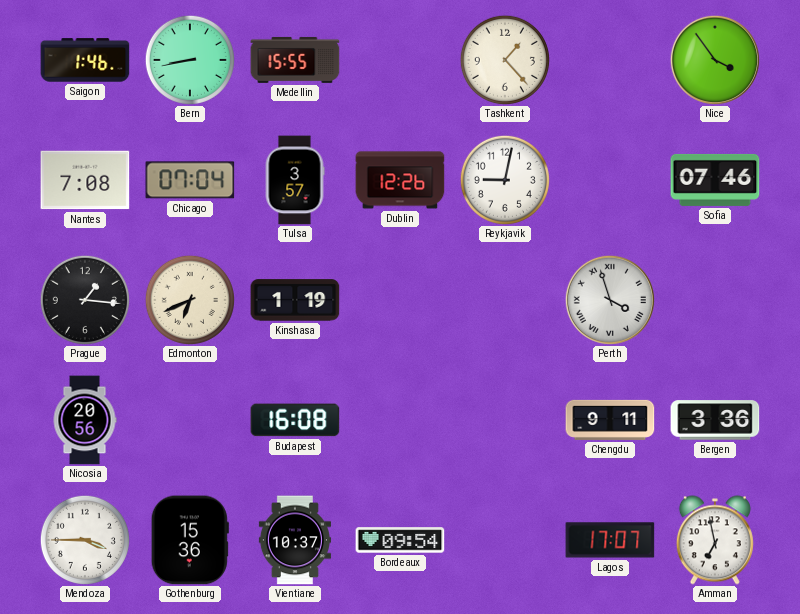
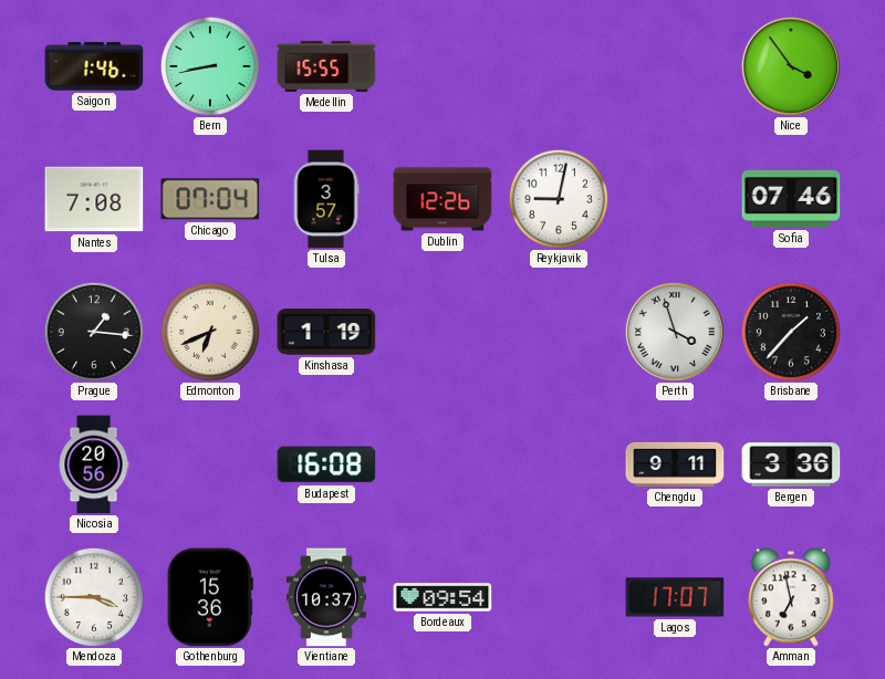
Tashkent: 1:23 -> none
Brisbane: none -> 1:37
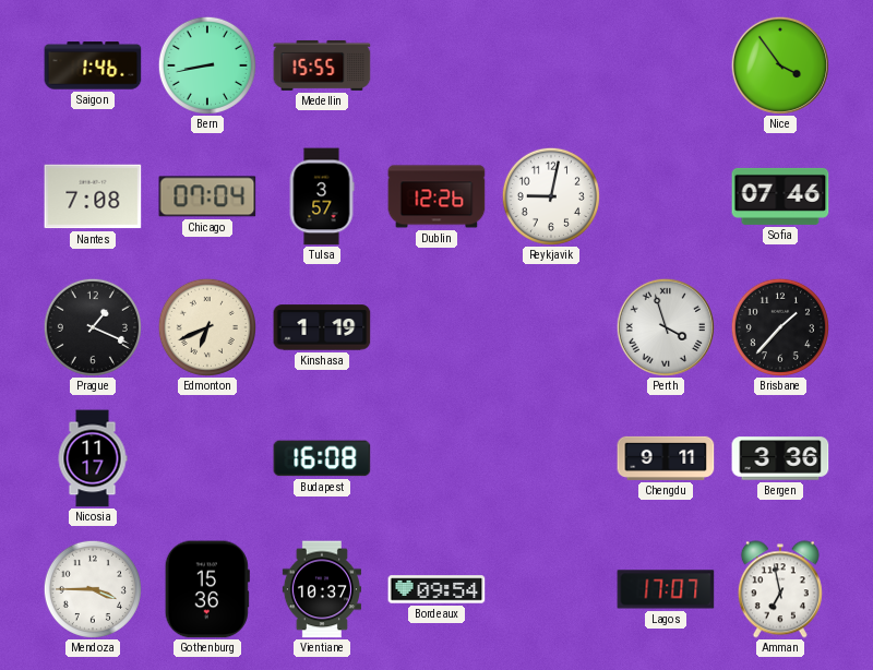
Prague: 1:16 -> 1:19
Nicosia: 20:56 -> 11:17
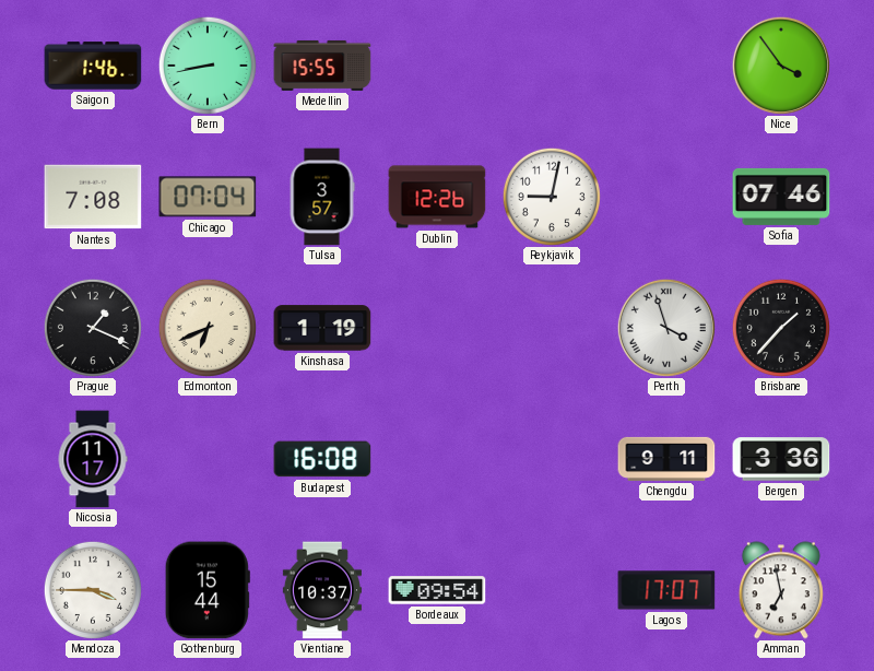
Gothenburg: 15:36 -> 15:44
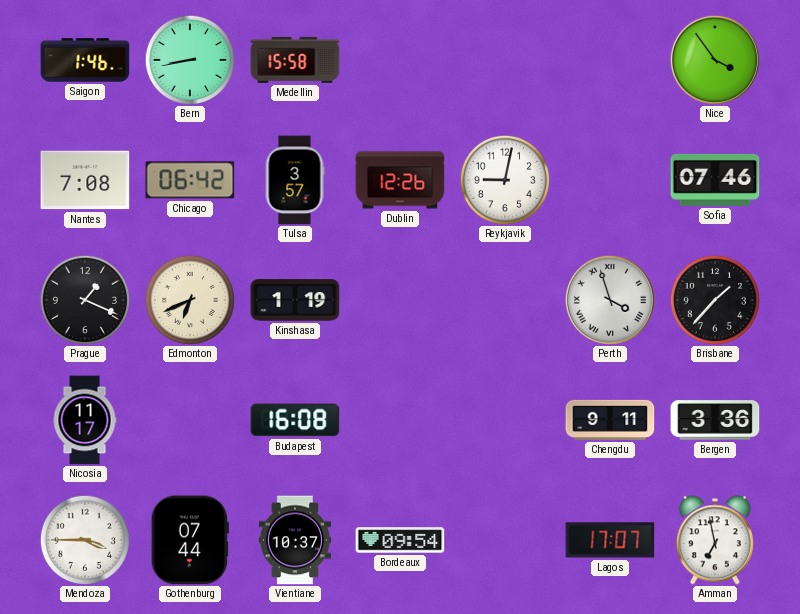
Medellin: 15:55 -> 15:58
Chicago: 07:04 -> 06:42
Gothenburg: 15:44 -> 07:44
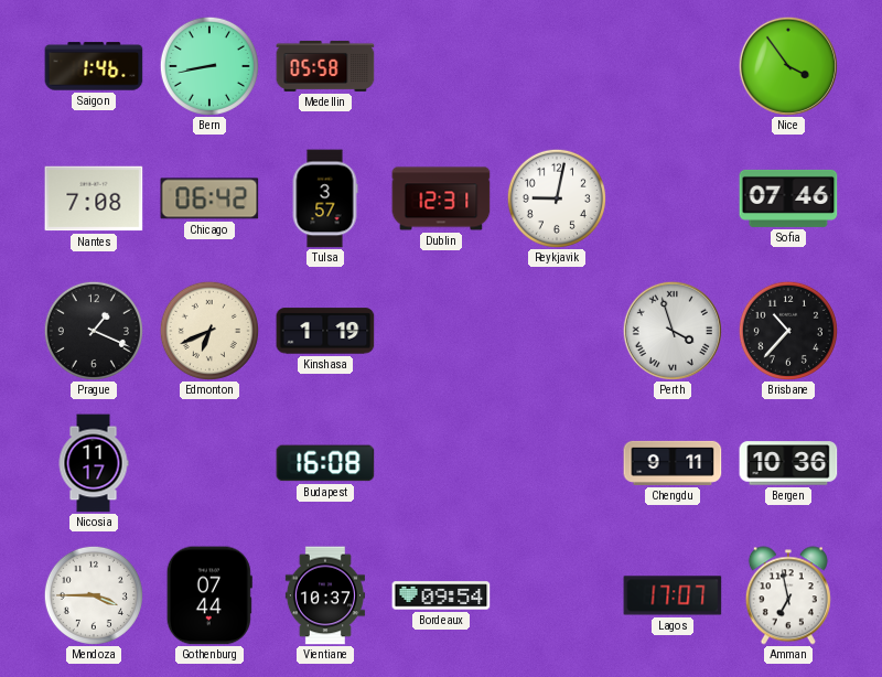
Medellin: 15:58 -> 05:58
Dublin: 12:26 -> 12:31
Brisbane: 1:37 -> 10:37
Bergen: 3:36 -> 10:36
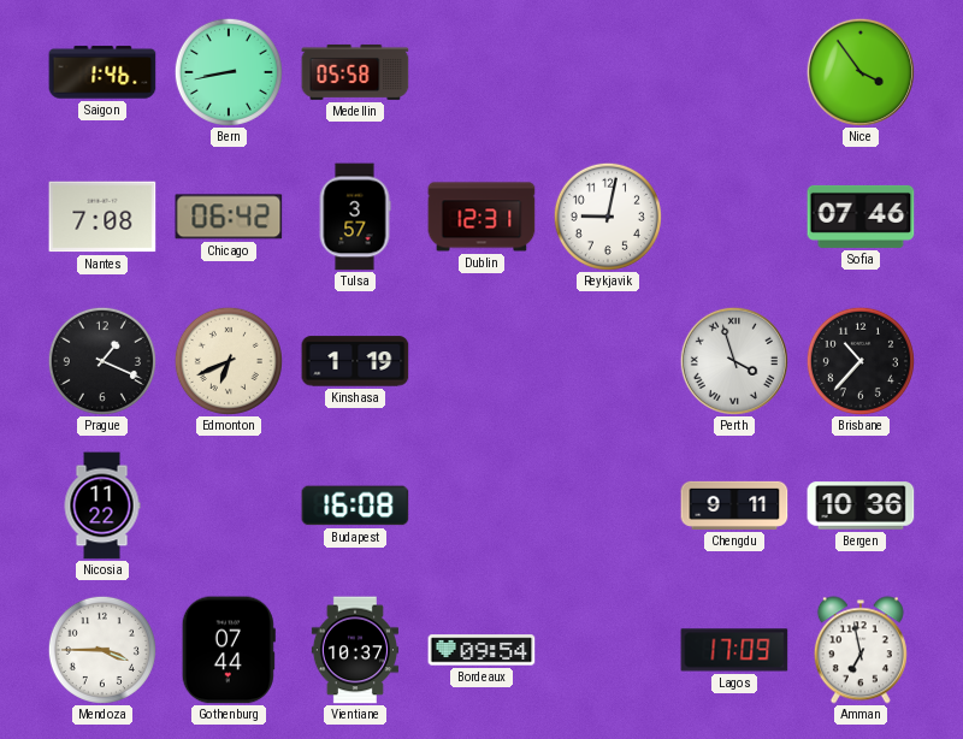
Nicosia: 11:17 -> 11:22
Lagos: 17:07 -> 17:09
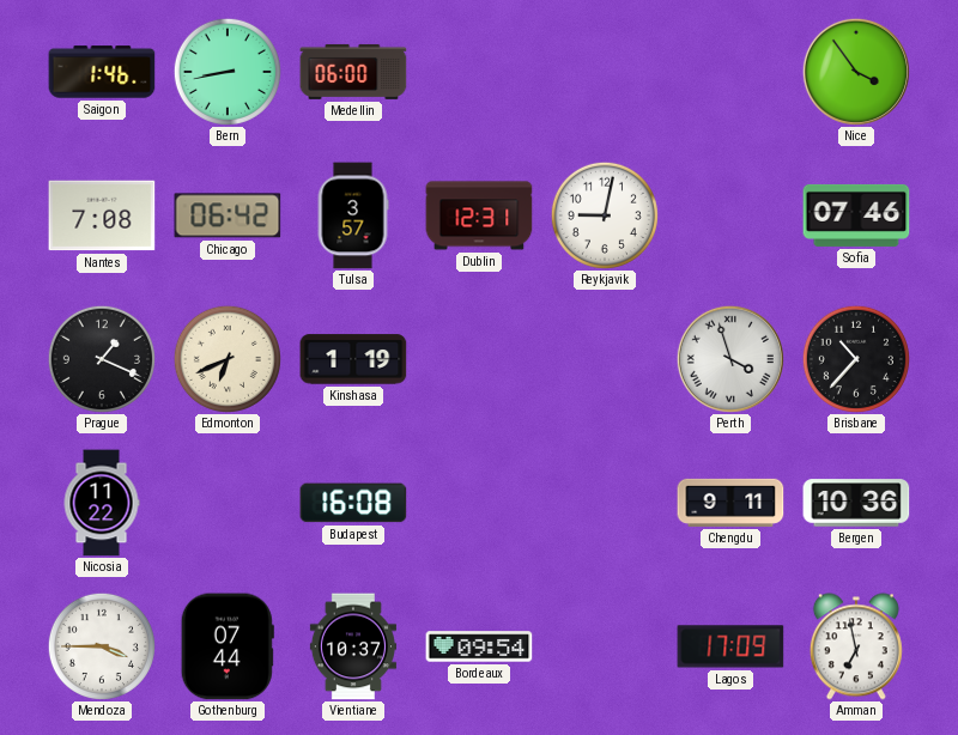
Medellin: 05:58 -> 06:00
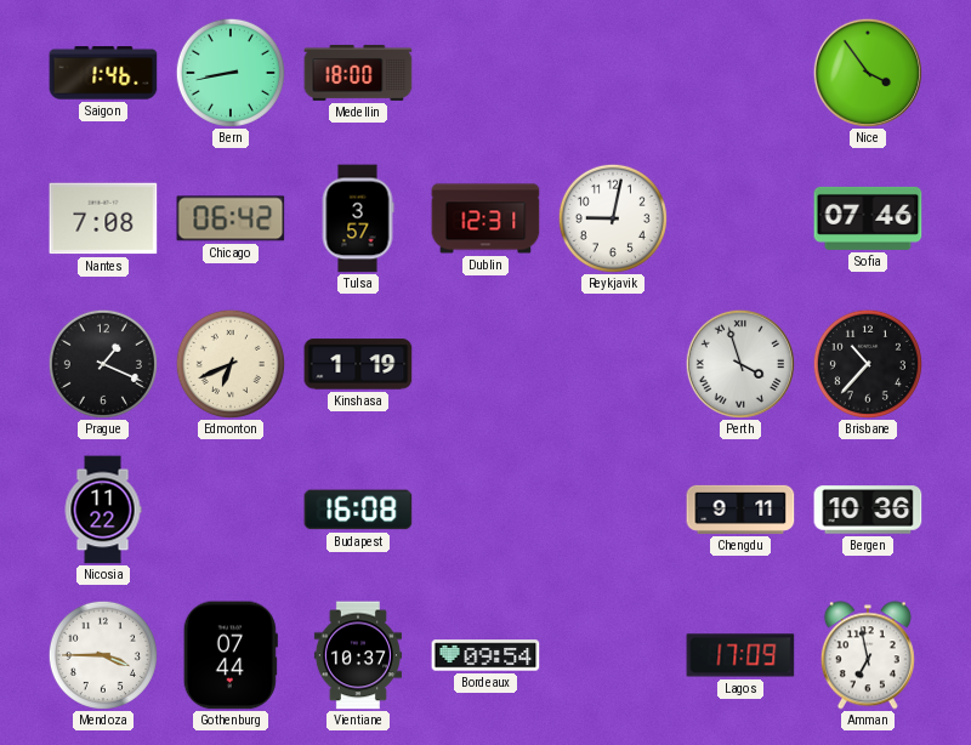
Medellin: 06:00 -> 18:00
